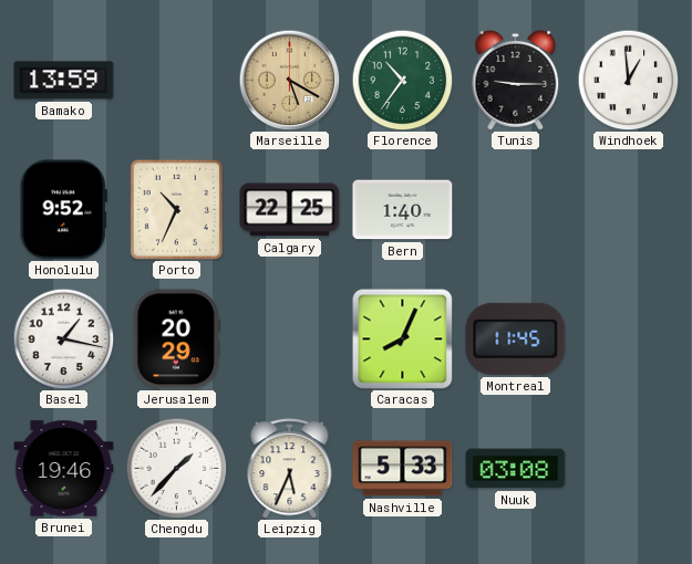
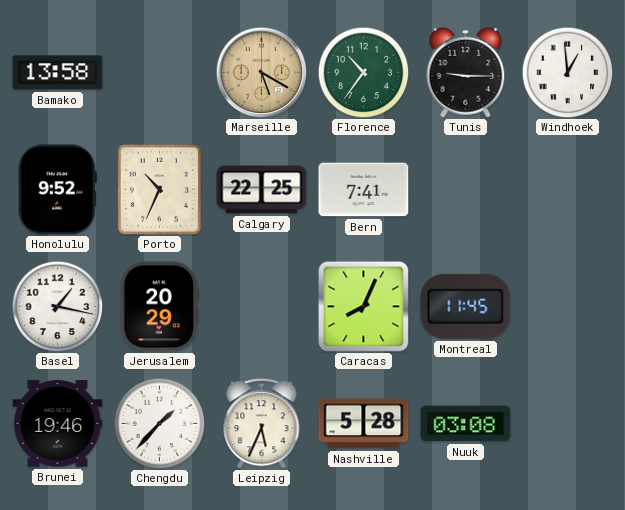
Bamako: 13:59 -> 13:58
Bern: 1:40 -> 7:41
Nashville: 5:33 -> 5:28
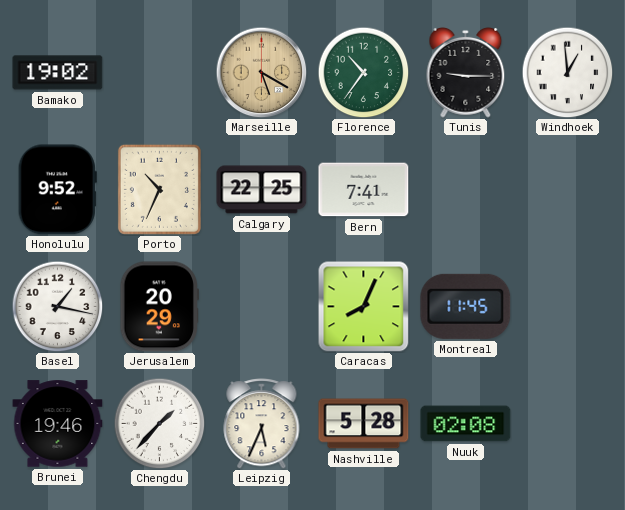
Bamako: 13:58 -> 19:02
Nuuk: 03:08 -> 02:08
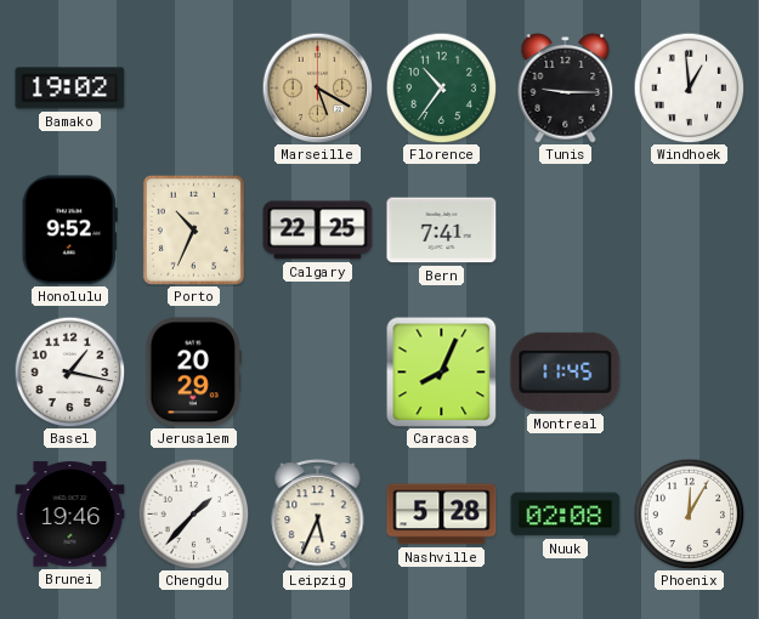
Phoenix: none -> 12:05
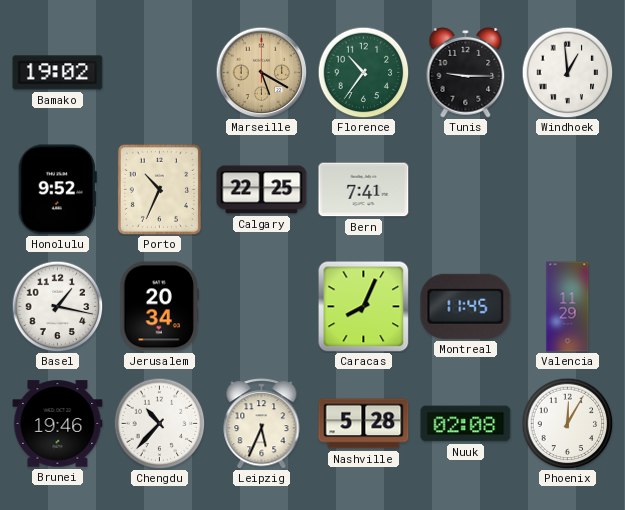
Jerusalem: 20:29 -> 20:34
Valencia: none -> 11:29
Chengdu: 1:37 -> 10:37
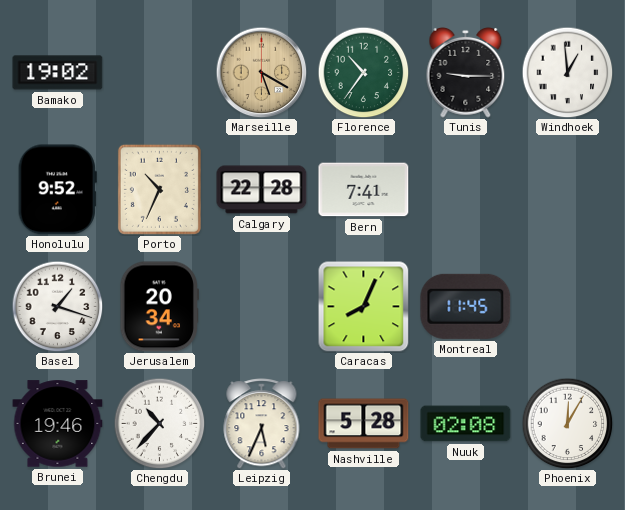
Calgary: 22:25 -> 22:28
Basel: 1:17 -> 1:18
Valencia: 11:29 -> none
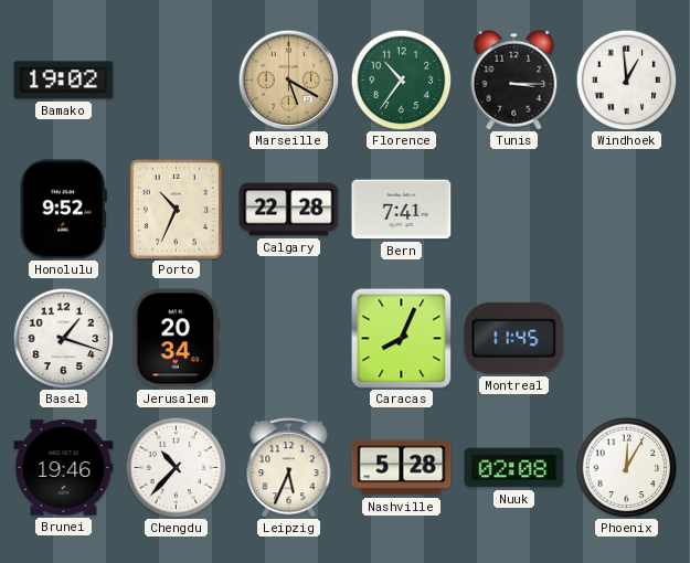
Tunis: 9:15 -> 3:15
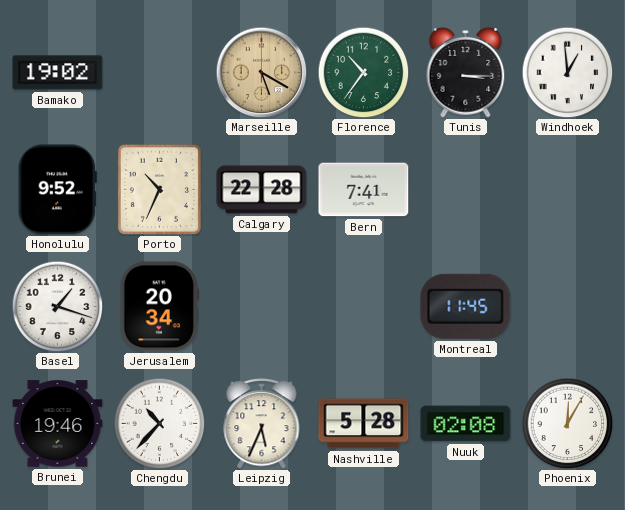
Caracas: 8:04 -> none
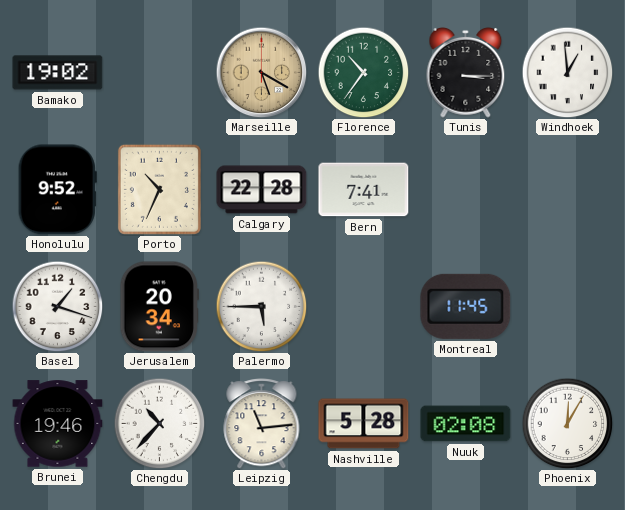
Palermo: none -> 5:45
Leipzig: 5:34 -> 11:14
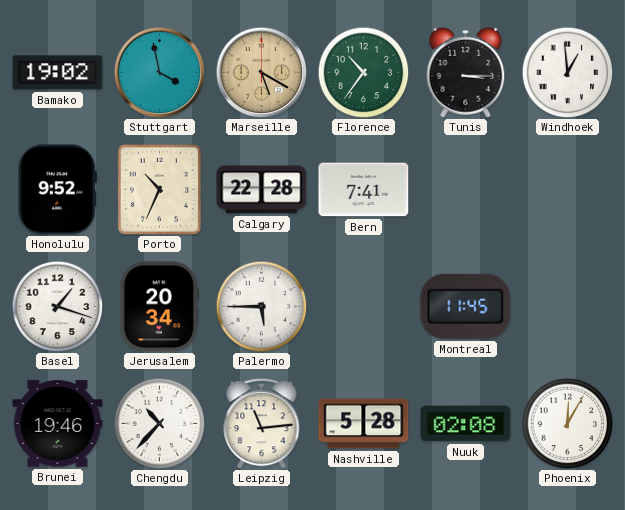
Stuttgart: none -> 3:58
